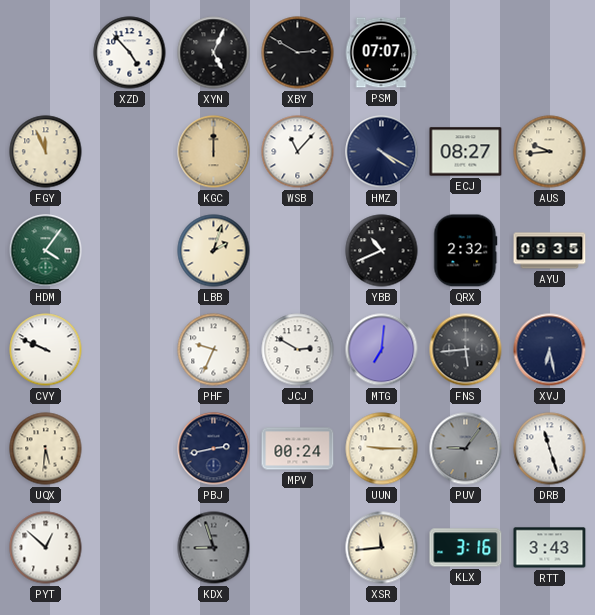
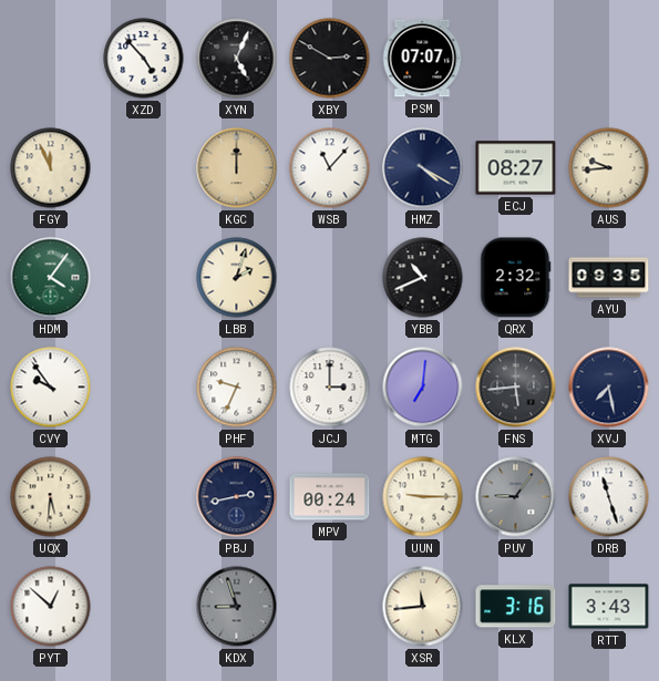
CVY: 9:49 -> 9:54
JCJ: 2:50 -> 3:00
XVJ: 6:28 -> 7:28
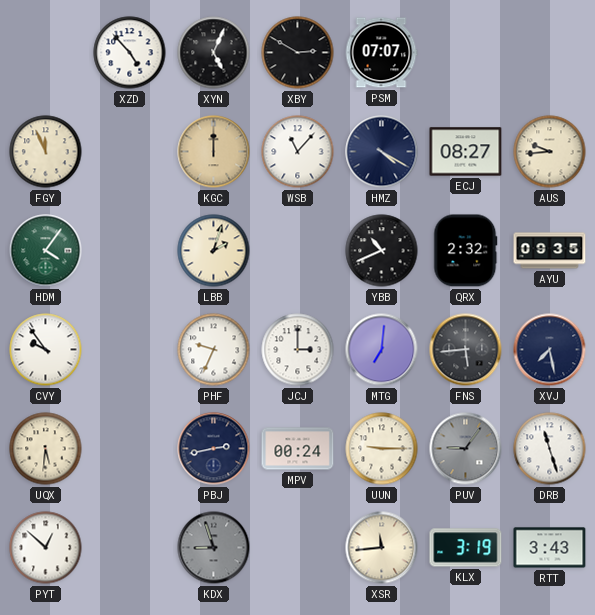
KLX: 3:16 -> 3:19
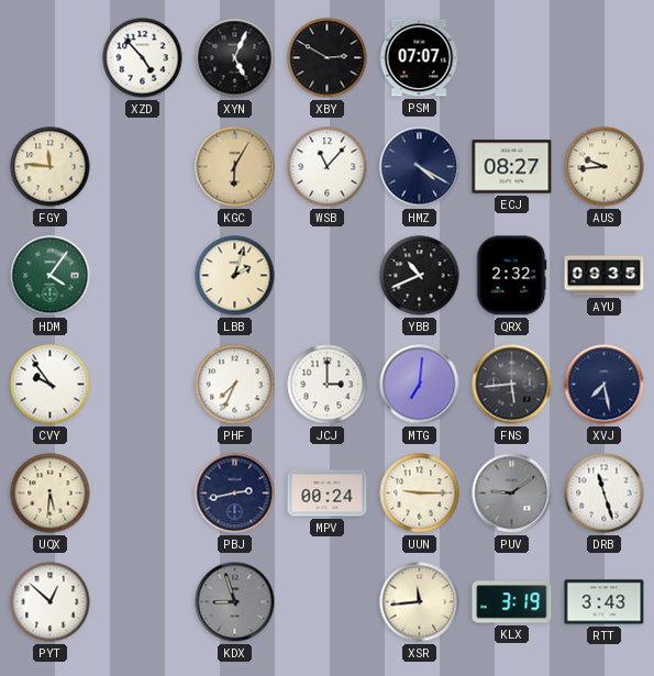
FGY: 11:56 -> 11:46
KGC: 12:00 -> 6:05
PHF: 9:34 -> 7:34
PUV: 9:06 -> 9:09
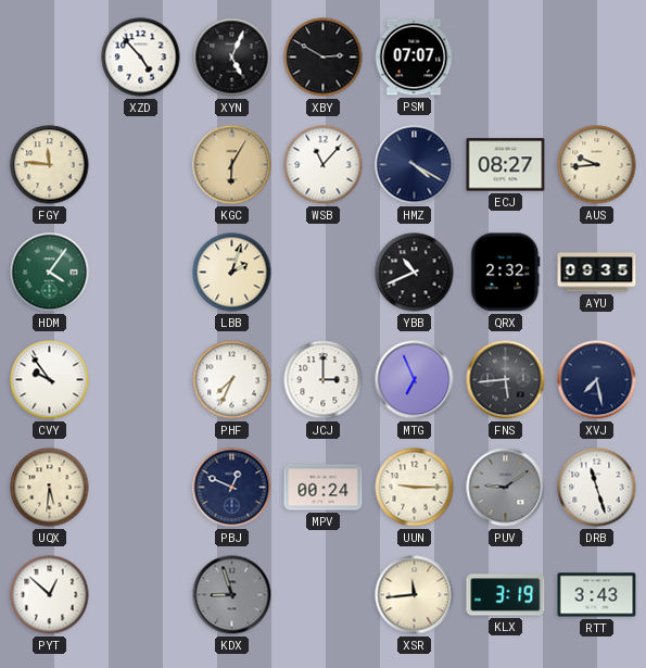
MTG: 7:01 -> 6:56
PBJ: 2:43 -> 12:49
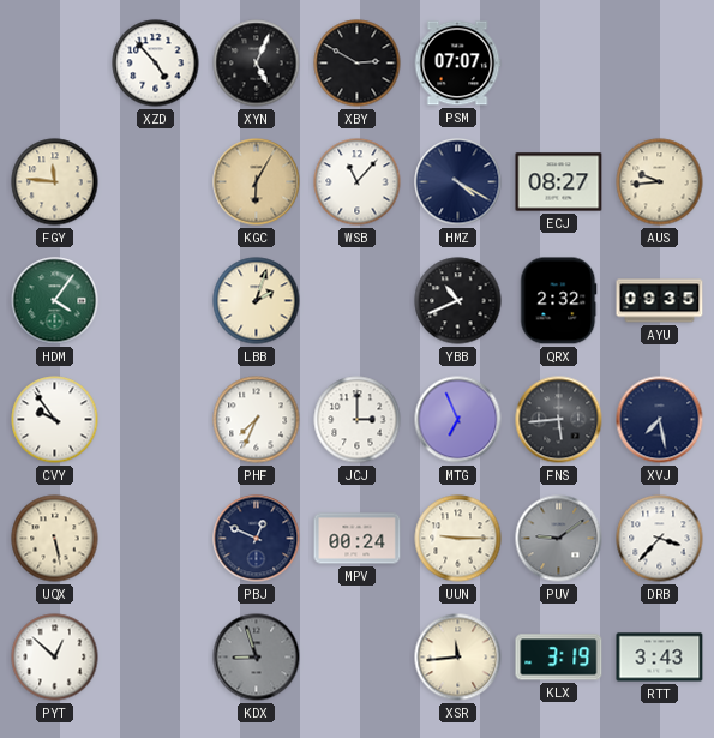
UQX: 5:31 -> 5:28
DRB: 11:27 -> 3:37
